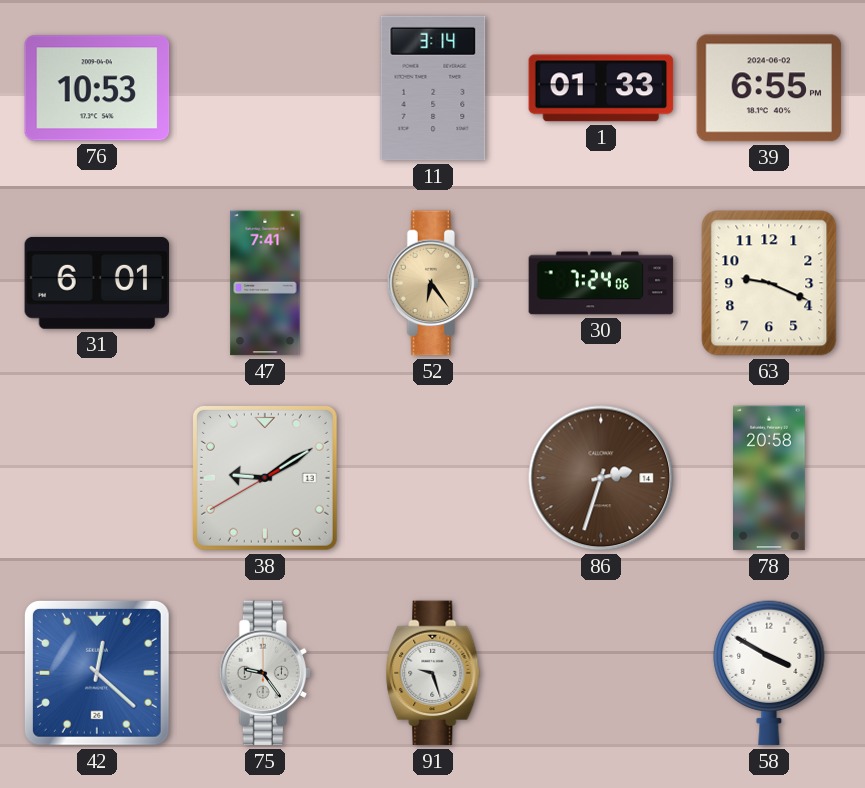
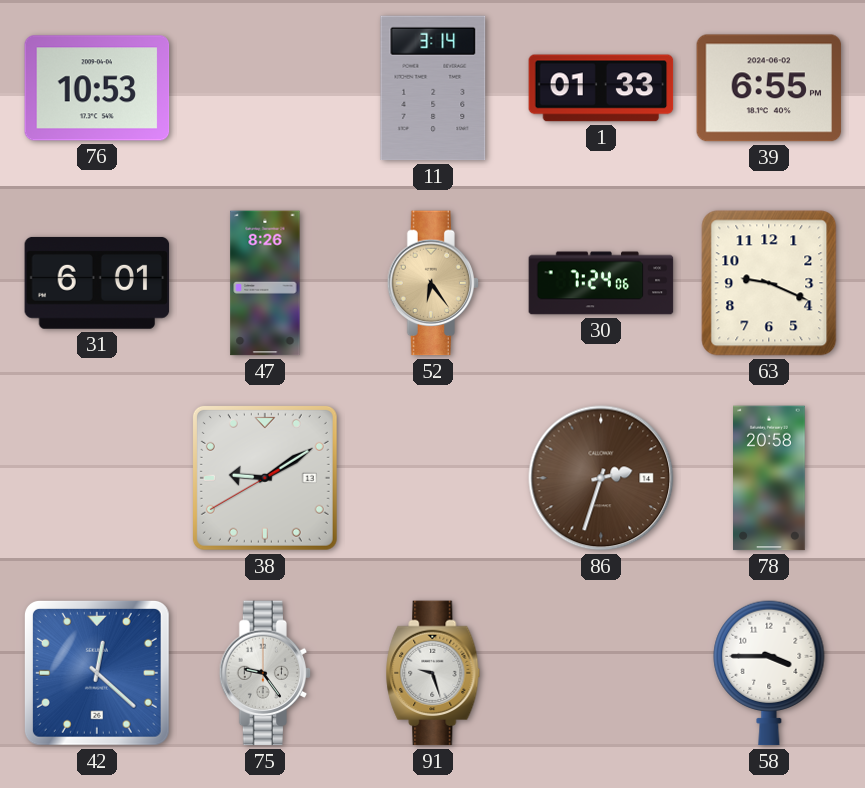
47: 7:41 -> 8:26
58: 3:50 -> 3:45
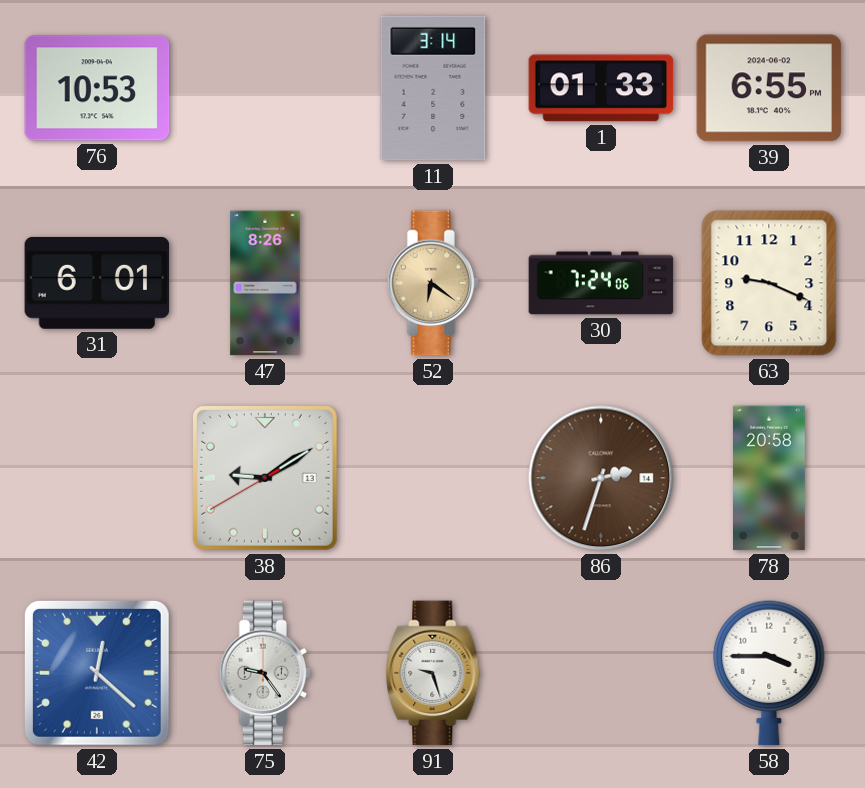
52: 6:24 -> 6:21
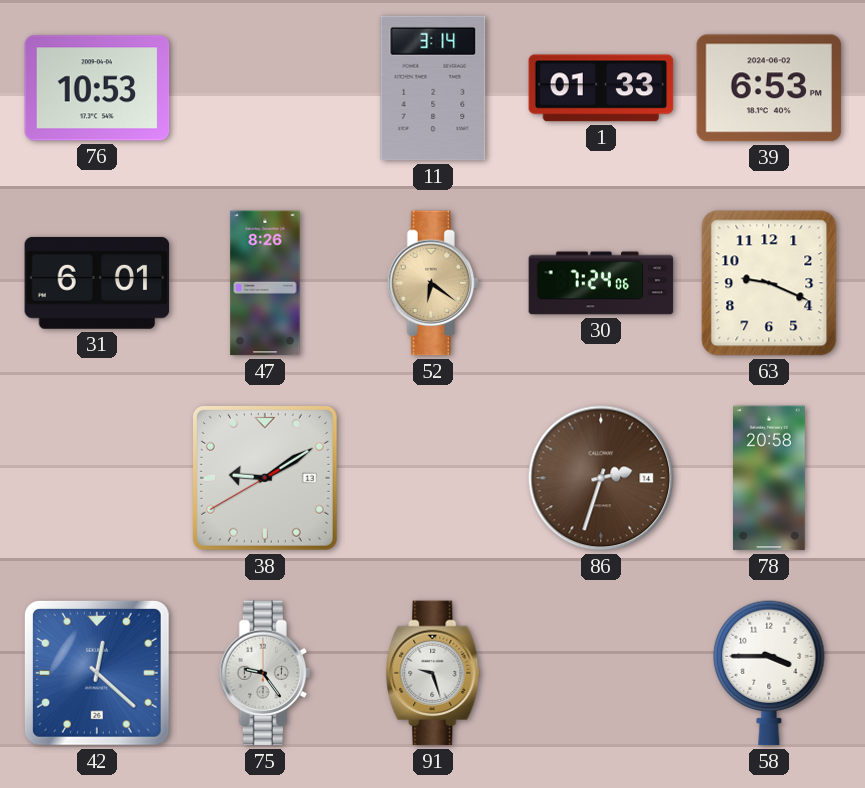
39: 6:55 -> 6:53
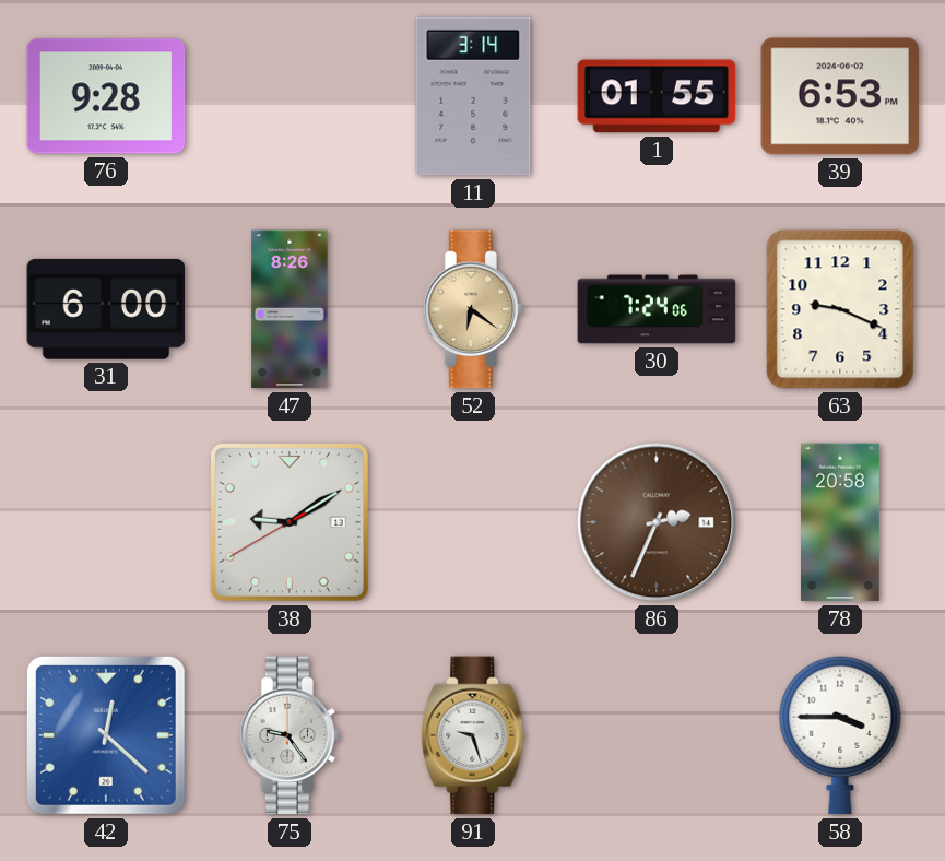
76: 10:53 -> 9:28
1: 01:33 -> 01:55
31: 6:01 -> 6:00
86: 2:33 -> 2:34
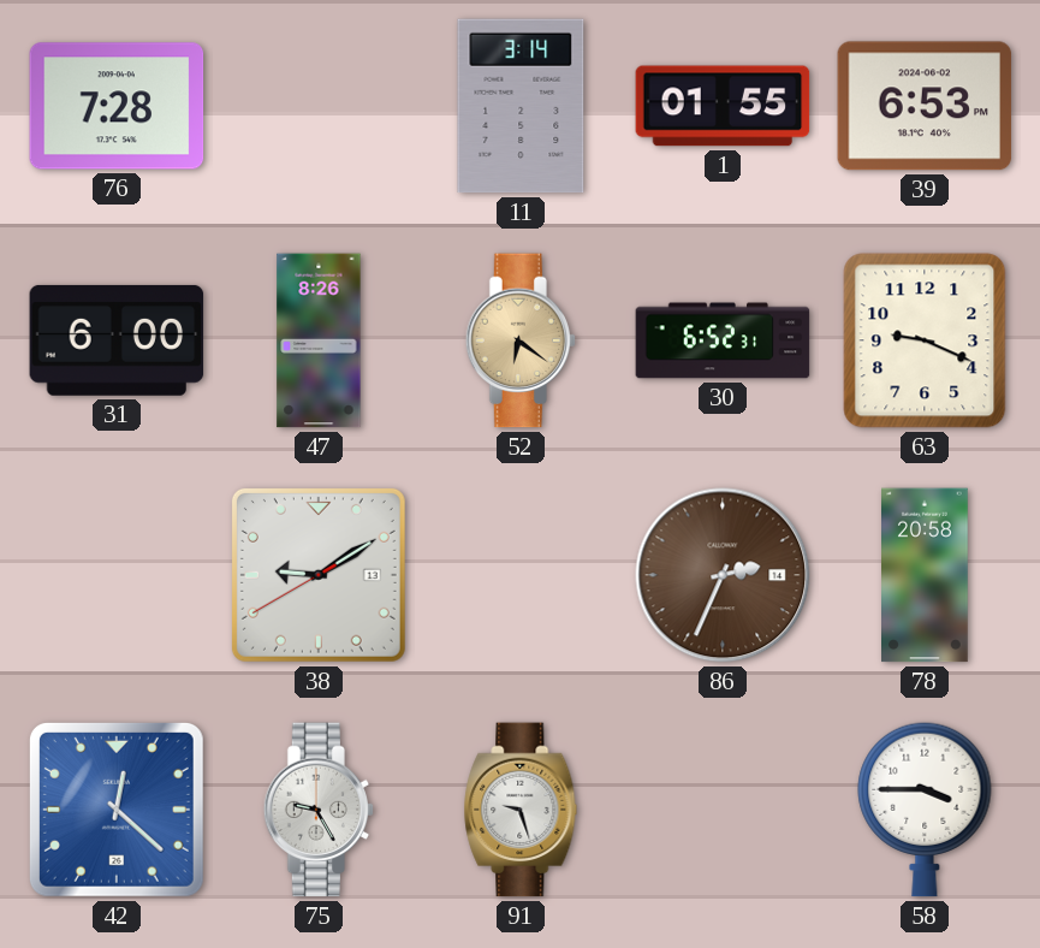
76: 9:28 -> 7:28
30: 7:24 -> 6:52
75: 9:24 -> 9:25
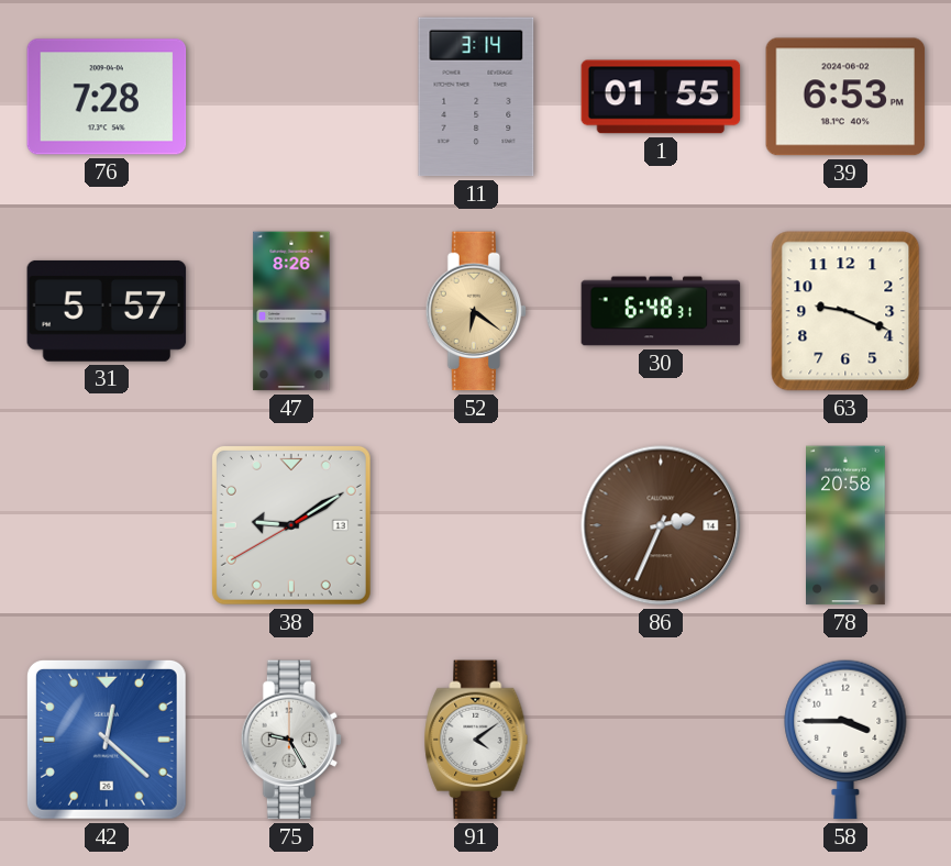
31: 6:00 -> 5:57
30: 6:52 -> 6:48
91: 9:27 -> 4:09
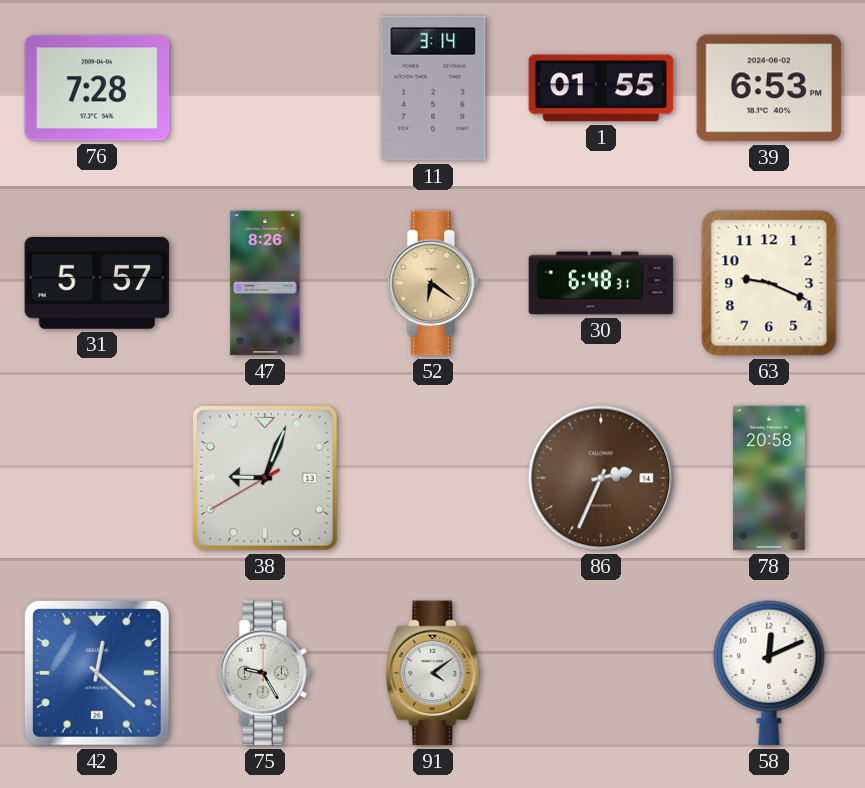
38: 9:09 -> 9:03
58: 3:45 -> 12:11
